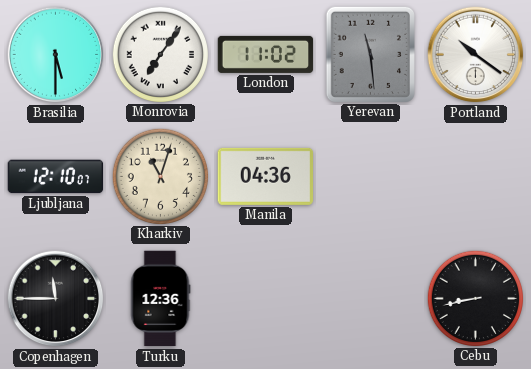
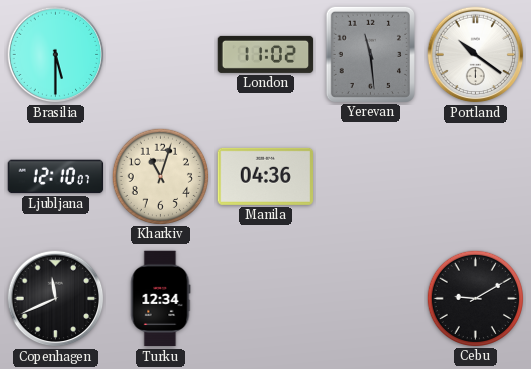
Monrovia: 7:06 -> none
Copenhagen: 11:45 -> 11:41
Turku: 12:36 -> 12:34
Cebu: 8:43 -> 9:10
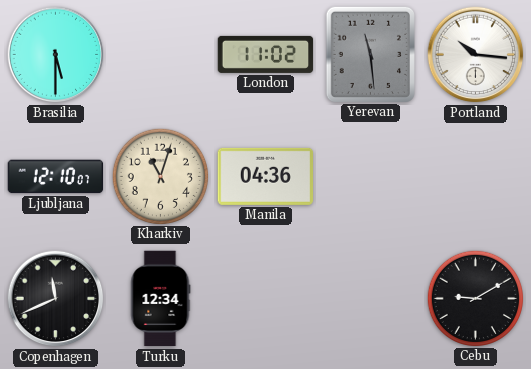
Portland: 10:21 -> 10:16
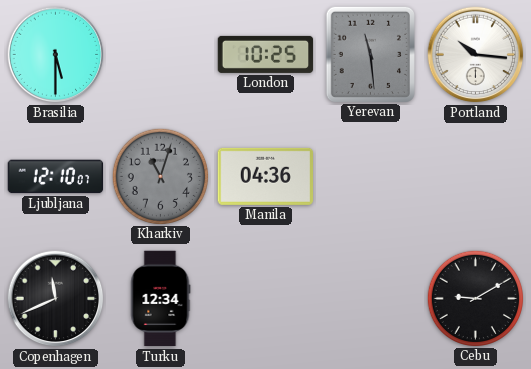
London: 11:02 -> 10:25
Kharkiv dial: cream -> grey
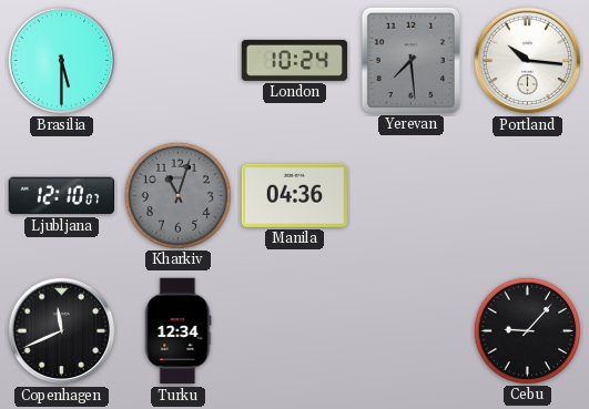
London: 10:25 -> 10:24
Yerevan: 11:29 -> 7:29
Cebu: 9:10 -> 9:07
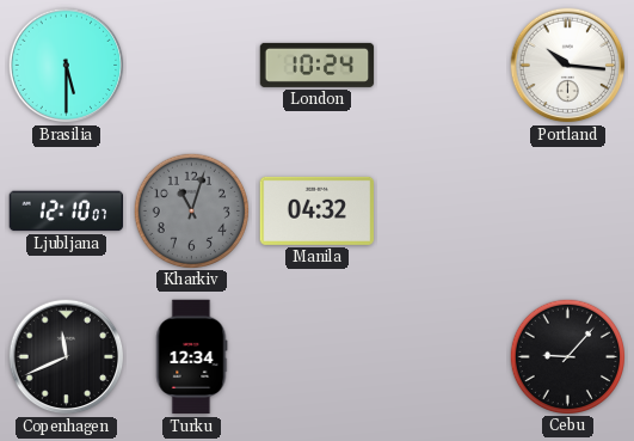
Yerevan: 7:29 -> none
Manila: 04:36 -> 04:32
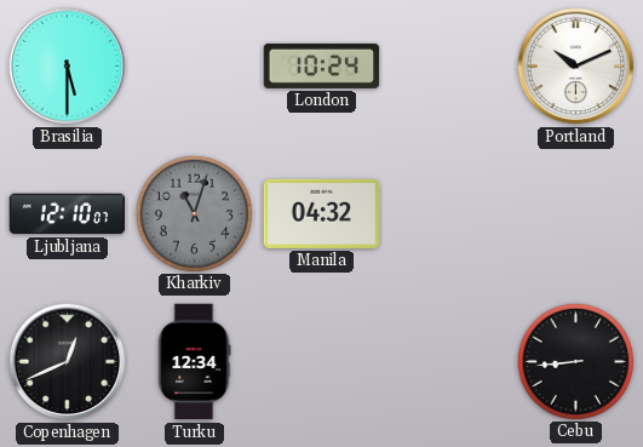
Portland: 10:16 -> 10:11
Copenhagen: 11:41 -> 12:41
Cebu: 9:07 -> 8:44
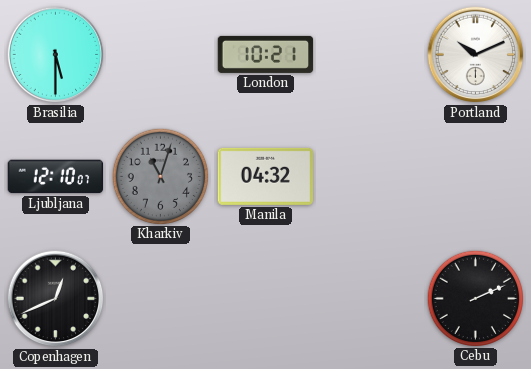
London: 10:24 -> 10:21
Turku: 12:34 -> none
Cebu: 8:44 -> 2:11
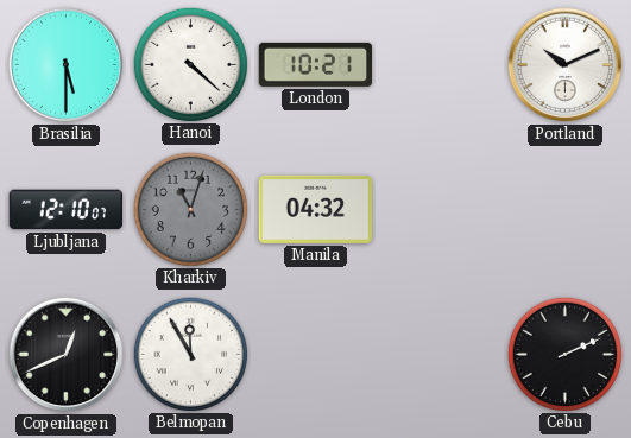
Hanoi: none -> 4:22
Belmopan: none -> 11:55
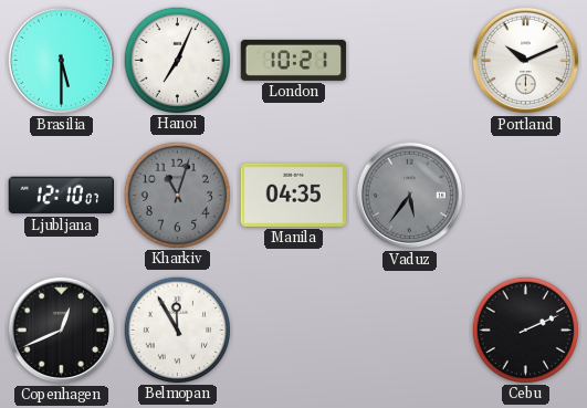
Hanoi: 4:22 -> 7:04
Manila: 04:32 -> 04:35
Vaduz: none -> 5:36
